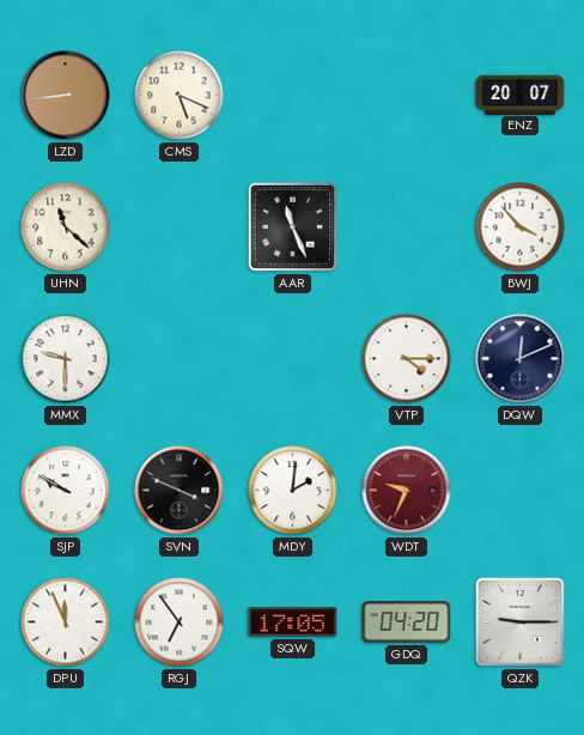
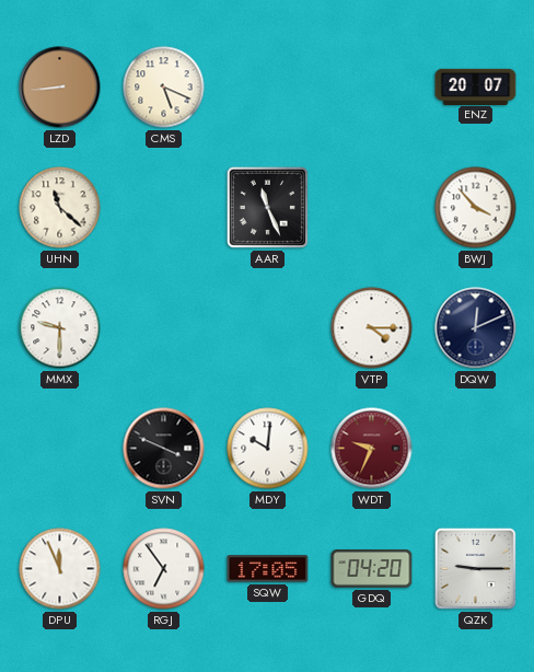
SJP: 9:50 -> none
MDY: 2:01 -> 10:01
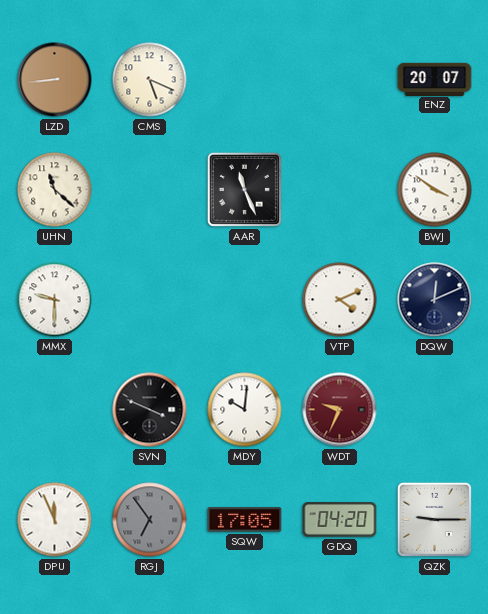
BWJ: 3:53 -> 3:51
VTP: 4:15 -> 4:11
RGJ dial: white -> grey
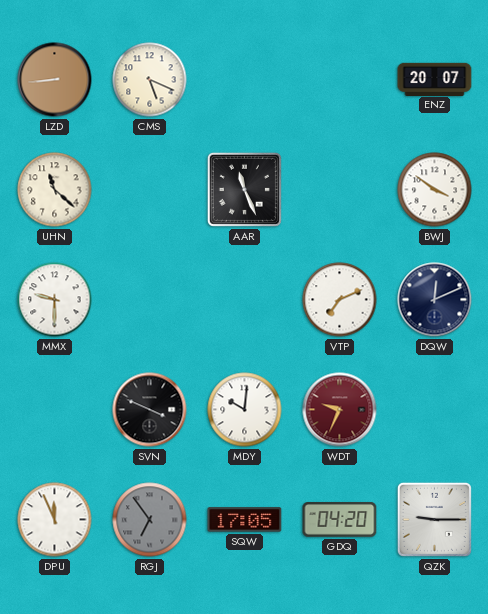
VTP: 4:11 -> 7:11
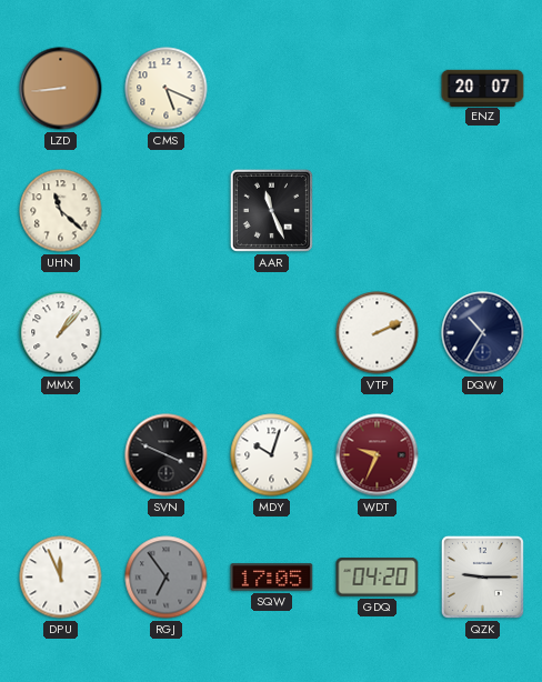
BWJ: 3:51 -> none
MMX: 9:30 -> 1:07
VTP: 7:11 -> 2:11
DQW: 12:11 -> 10:35
MDY: 10:01 -> 10:03
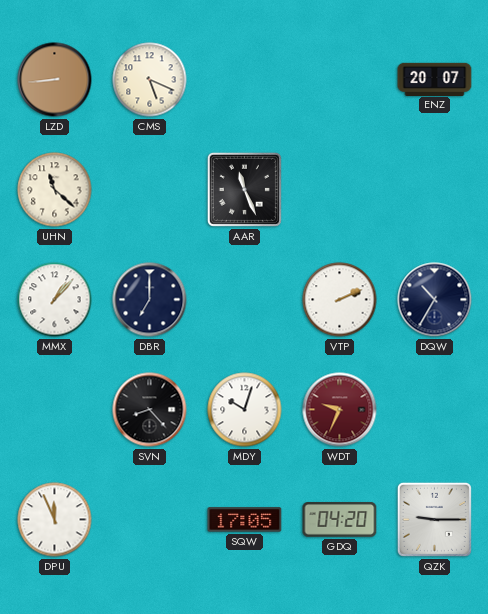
DBR: none -> 7:00
SVN: 3:49 -> 8:23
RGJ: 6:54 -> none
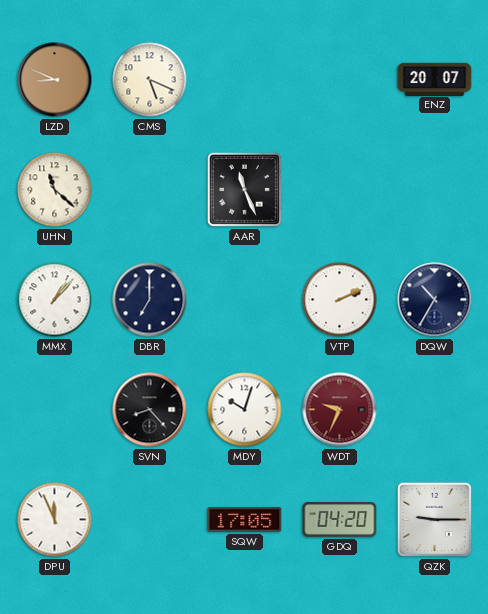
LZD: 8:44 -> 8:49
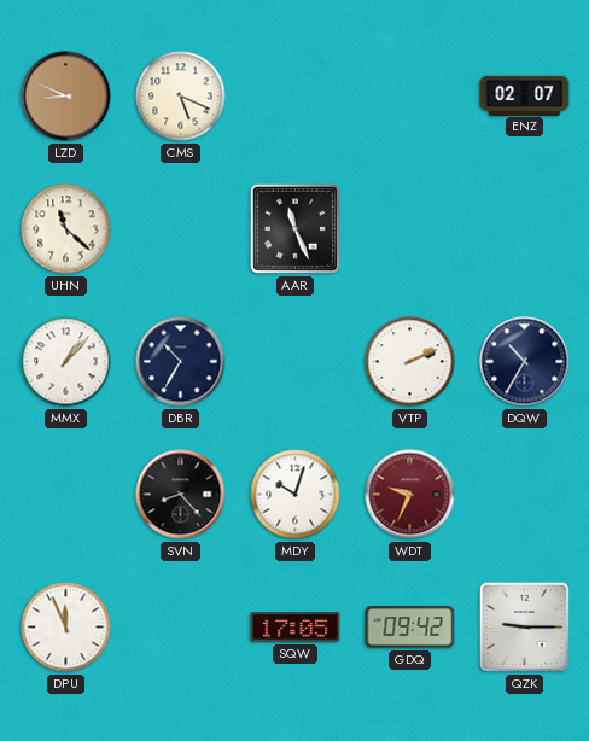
ENZ: 20:07 -> 02:07
DBR: 7:00 -> 10:35
GDQ: 04:20 -> 09:42
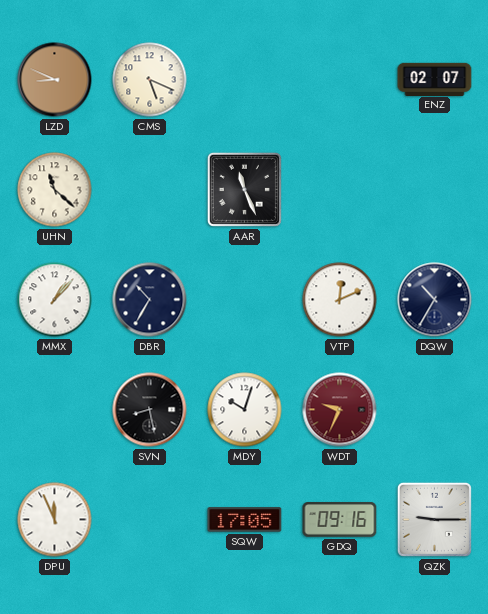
VTP: 2:11 -> 12:11
SVN: 8:23 -> 8:28
GDQ: 09:42 -> 09:16
